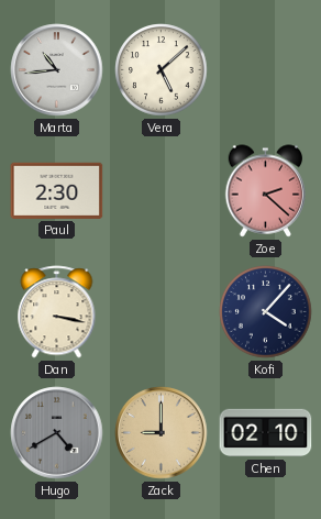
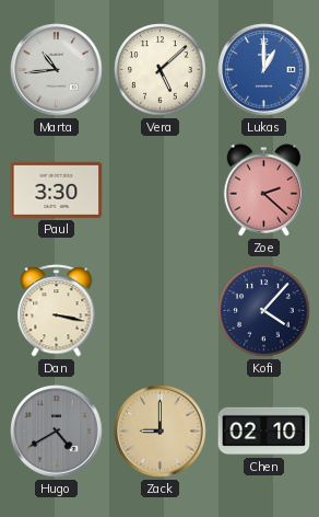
Lukas: none -> 1:00
Paul: 2:30 -> 3:30
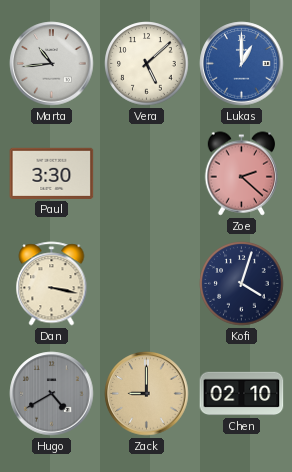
Kofi: 4:07 -> 4:03
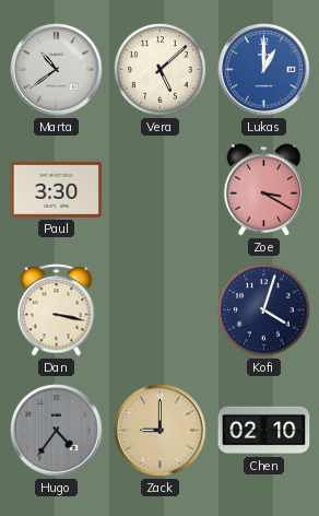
Marta: 10:44 -> 10:39
Zoe: 2:22 -> 3:20
Hugo: 4:40 -> 4:36
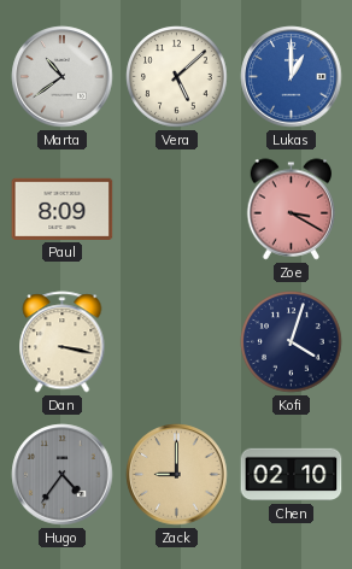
Paul: 3:30 -> 8:09
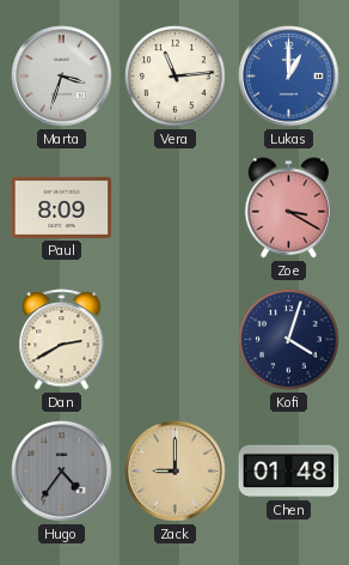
Marta: 10:39 -> 3:33
Vera: 5:08 -> 11:14
Dan: 3:17 -> 2:40
Chen: 02:10 -> 01:48
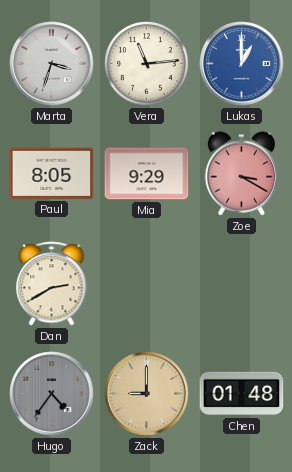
Paul: 8:09 -> 8:05
Mia: none -> 9:29
Kofi: 4:03 -> none
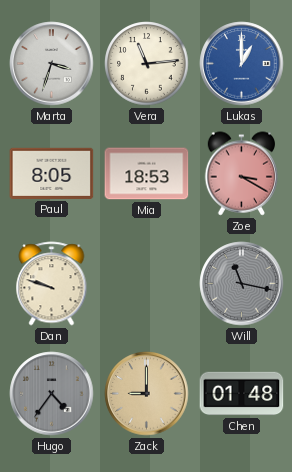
Mia: 9:29 -> 18:53
Dan: 2:40 -> 9:48
Will: none -> 11:17
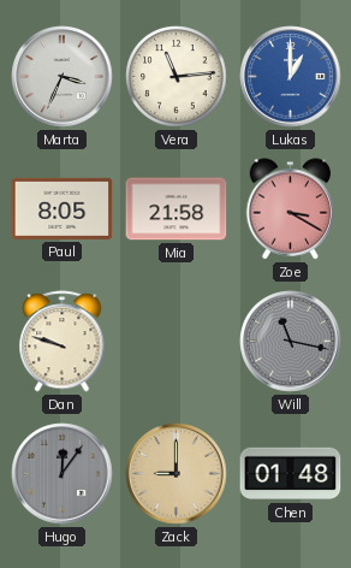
Marta: 3:33 -> 3:34
Mia: 18:53 -> 21:58
Hugo: 4:36 -> 12:06
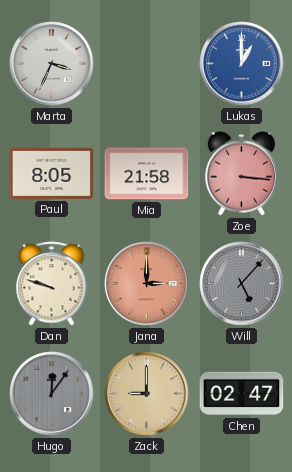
Vera: 11:14 -> none
Zoe: 3:20 -> 3:16
Jana: none -> 3:00
Will: 11:17 -> 5:07
Chen: 01:48 -> 02:47
